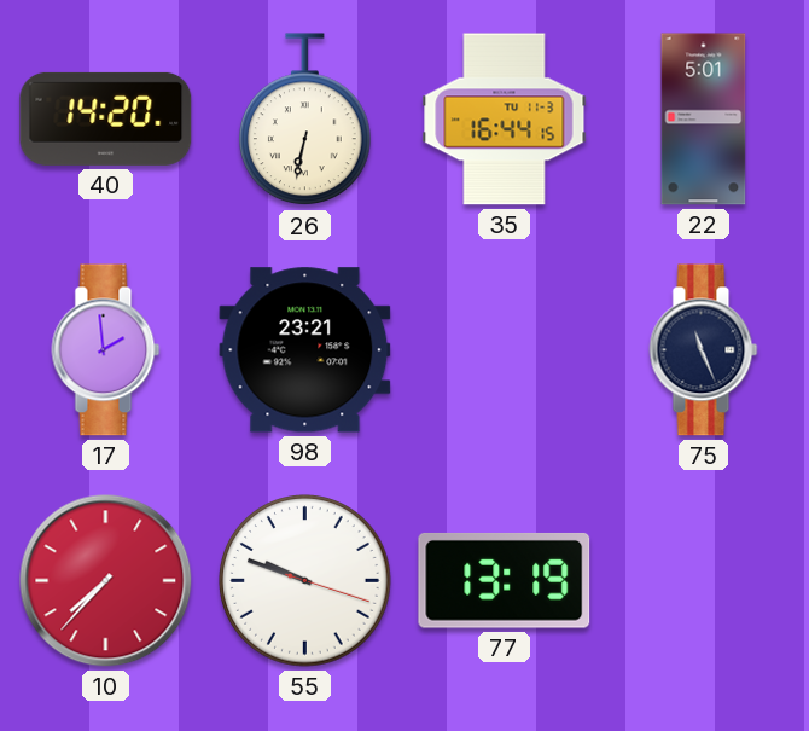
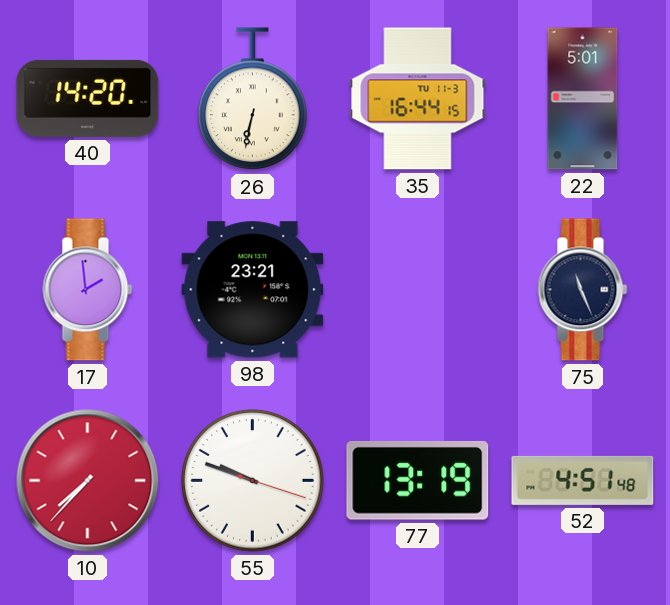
52: none -> 4:51
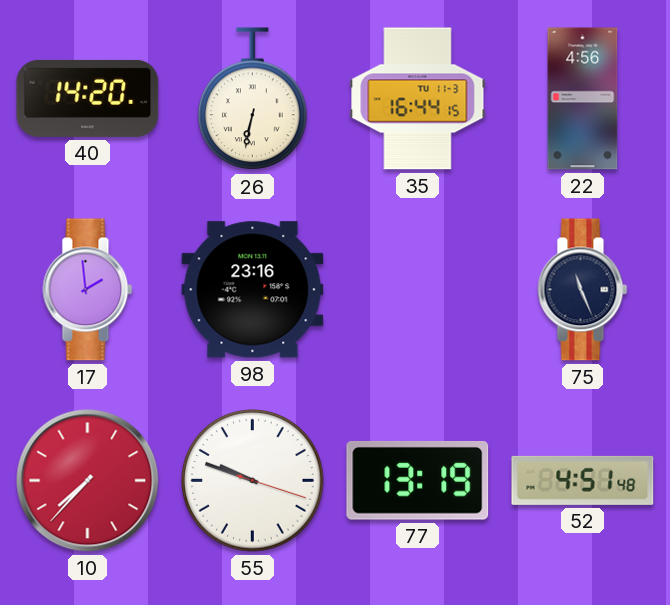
22: 5:01 -> 4:56
98: 23:21 -> 23:16
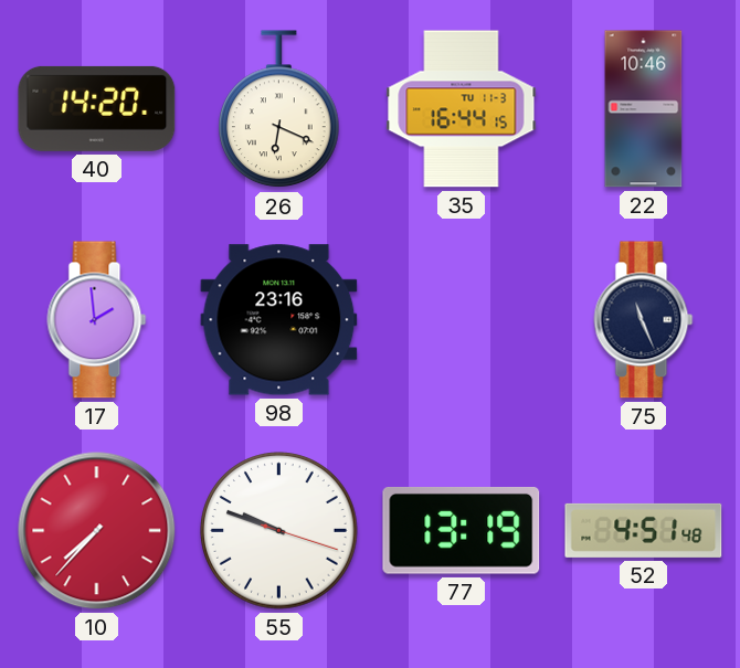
26: 6:32 -> 6:19
22: 4:56 -> 10:46
